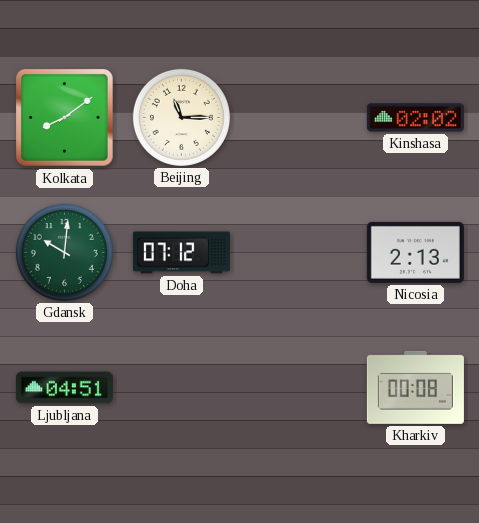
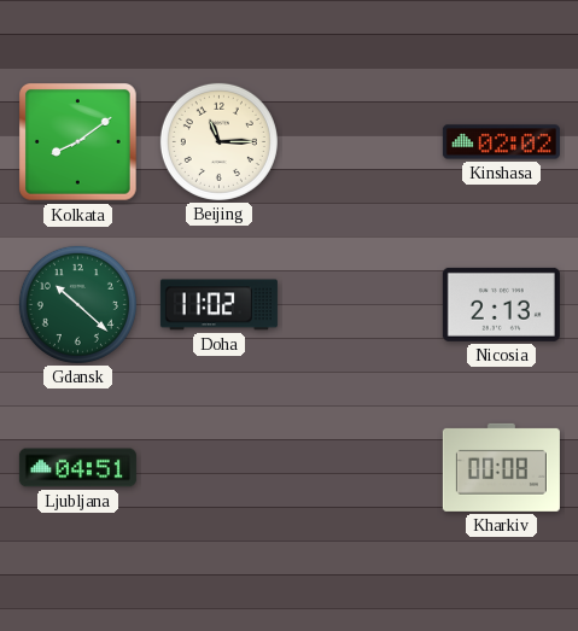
Gdansk: 10:01 -> 10:22
Doha: 07:12 -> 11:02
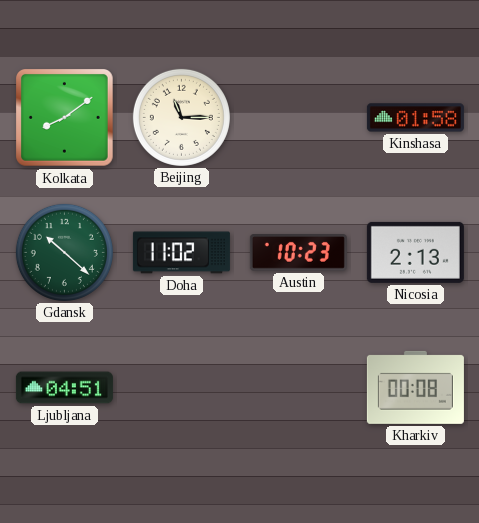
Kinshasa: 02:02 -> 01:58
Austin: none -> 10:23
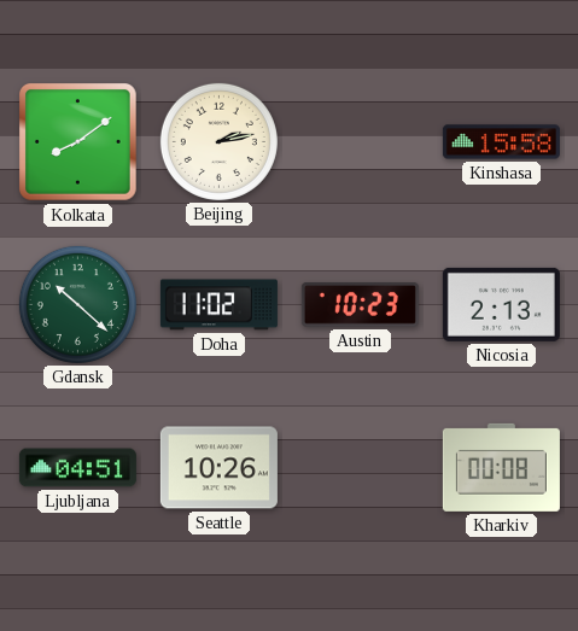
Beijing: 11:15 -> 2:13
Kinshasa: 01:58 -> 15:58
Seattle: none -> 10:26
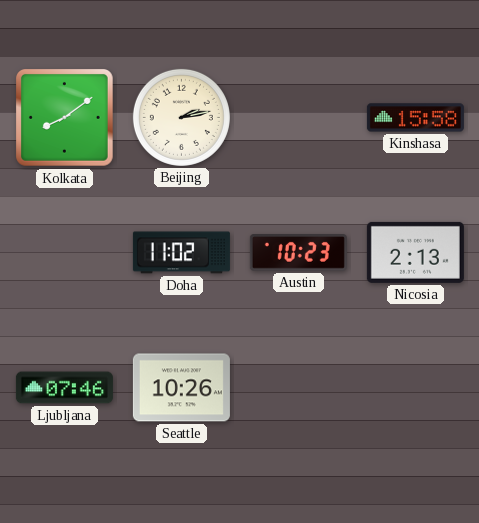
Gdansk: 10:22 -> none
Ljubljana: 04:51 -> 07:46
Kharkiv: 00:08 -> none
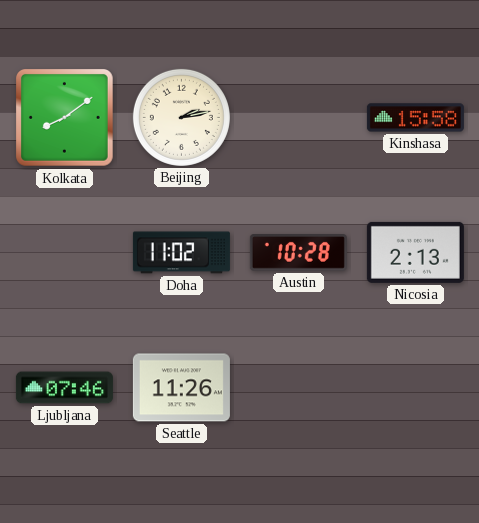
Austin: 10:23 -> 10:28
Seattle: 10:26 -> 11:26
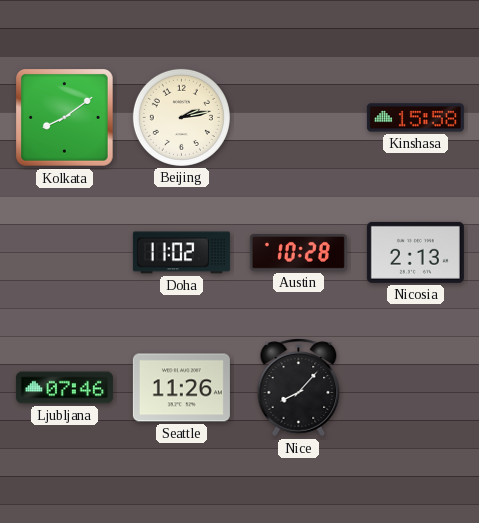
Nice: none -> 8:07
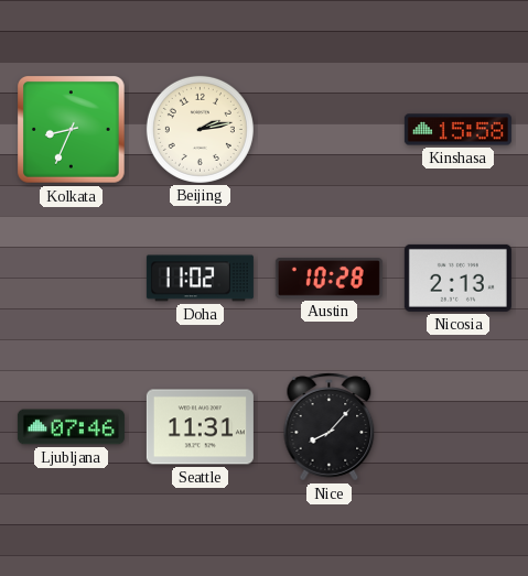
Kolkata: 8:09 -> 8:34
Seattle: 11:26 -> 11:31
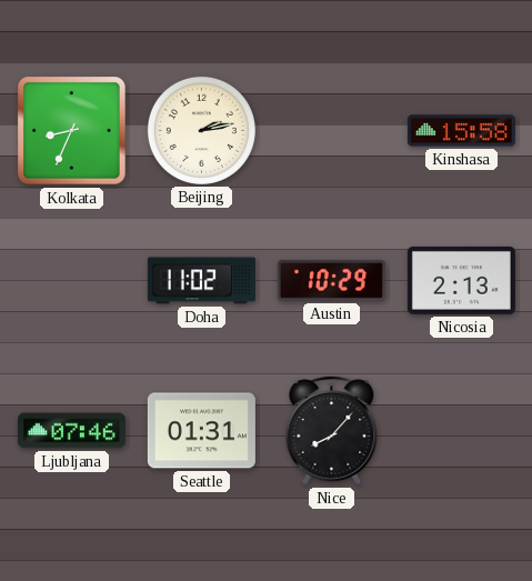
Austin: 10:28 -> 10:29
Seattle: 11:31 -> 01:31
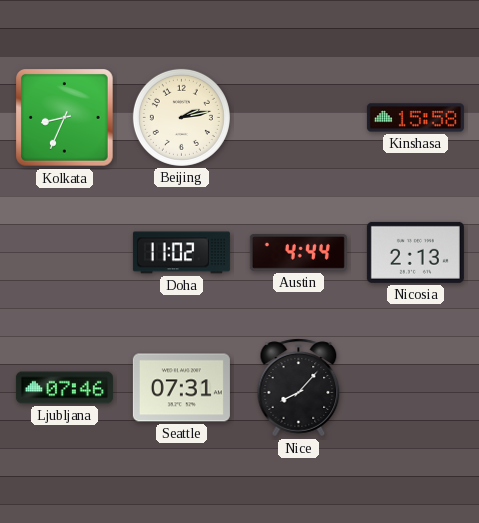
Austin: 10:29 -> 4:44
Seattle: 01:31 -> 07:31
